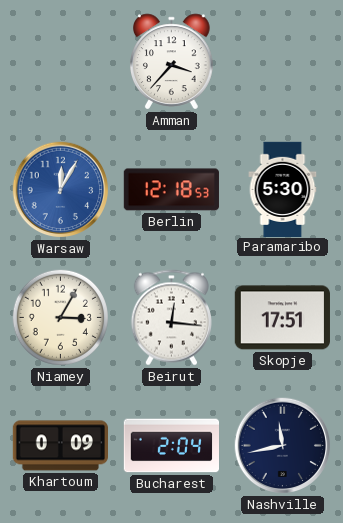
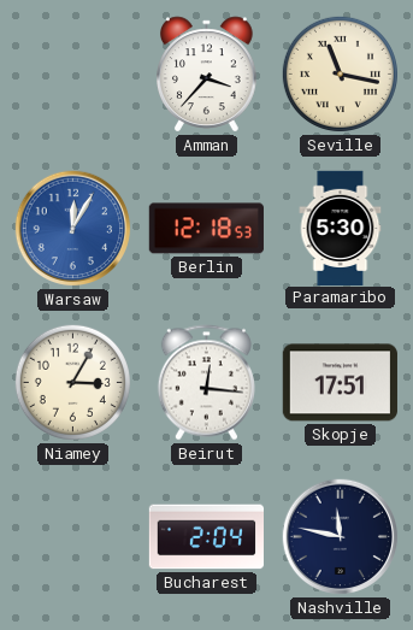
Seville: none -> 11:17
Khartoum: 0:09 -> none
Nashville: 11:43 -> 11:47
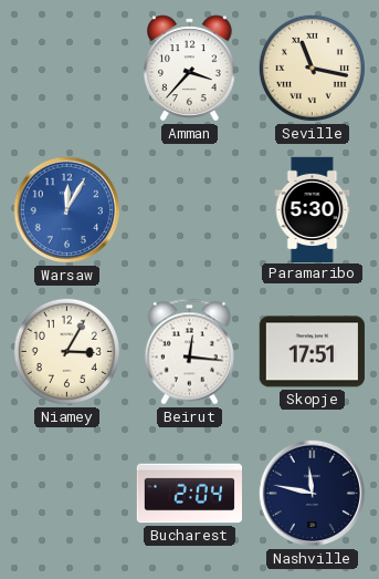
Berlin: 12:18 -> none
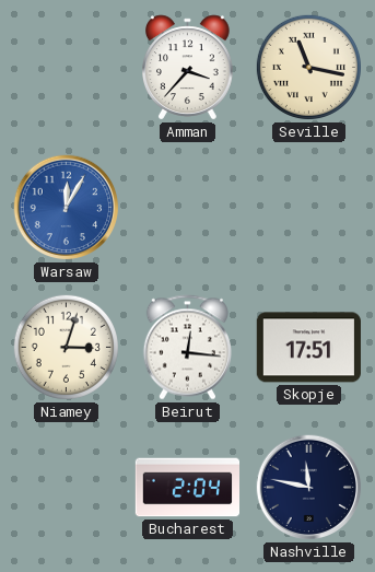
Paramaribo: 5:30 -> none
Niamey: 3:05 -> 3:03
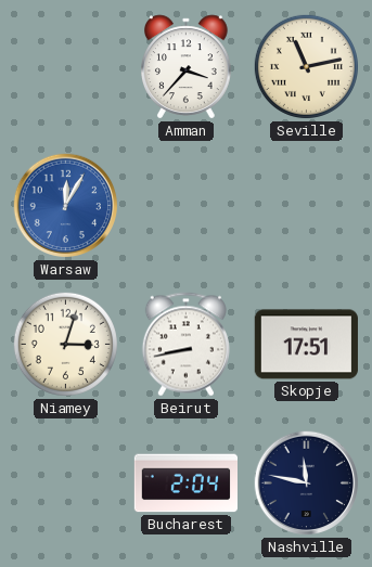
Seville: 11:17 -> 11:13
Beirut: 12:16 -> 8:43
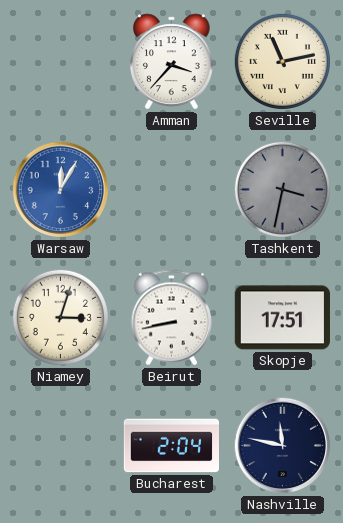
Tashkent: none -> 3:32
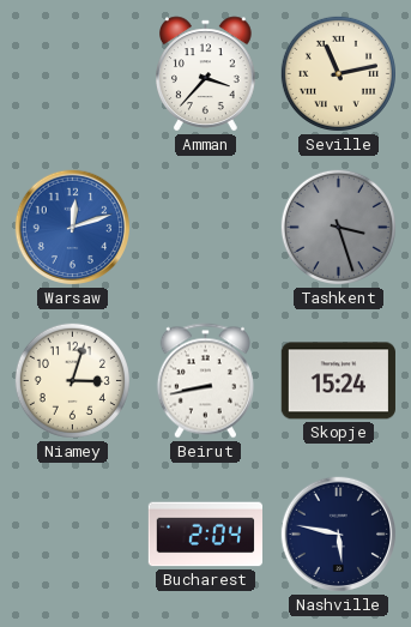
Warsaw: 12:05 -> 12:12
Tashkent: 3:32 -> 3:27
Skopje: 17:51 -> 15:24
Nashville: 11:47 -> 5:47
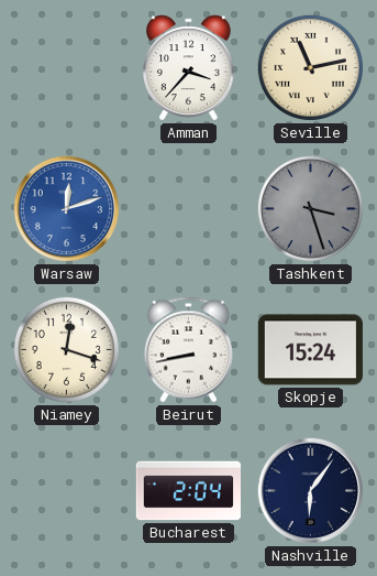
Niamey: 3:03 -> 12:18
Nashville: 5:47 -> 6:06
